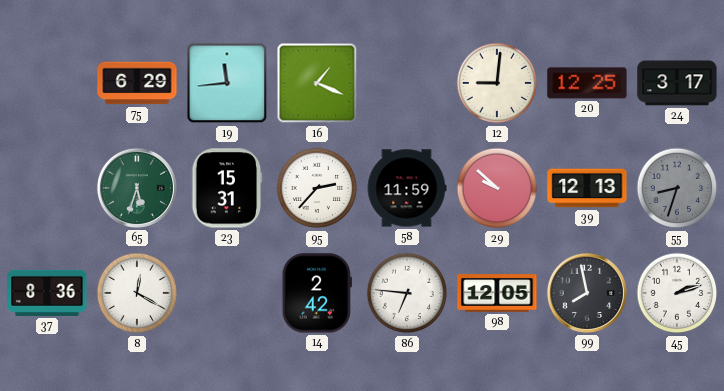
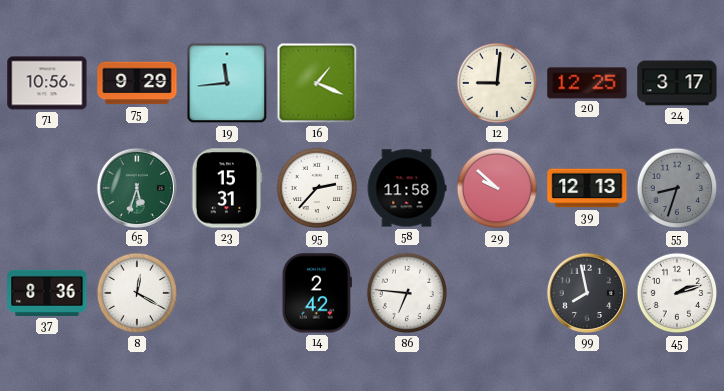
71: none -> 10:56
75: 6:29 -> 9:29
58: 11:59 -> 11:58
98: 12:05 -> none
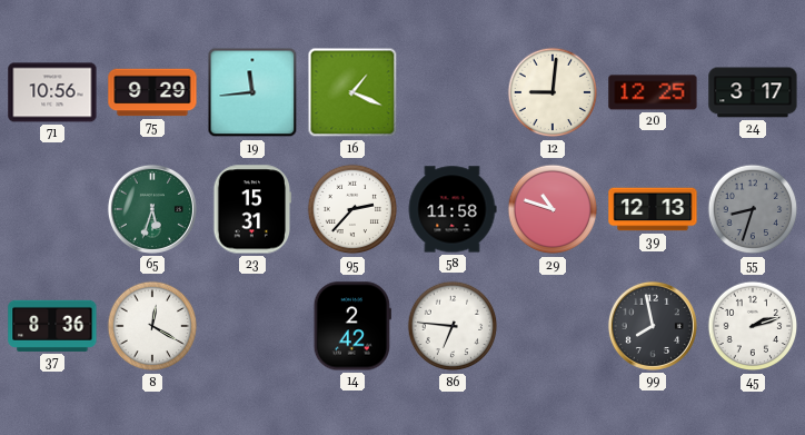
29: 9:52 -> 10:48
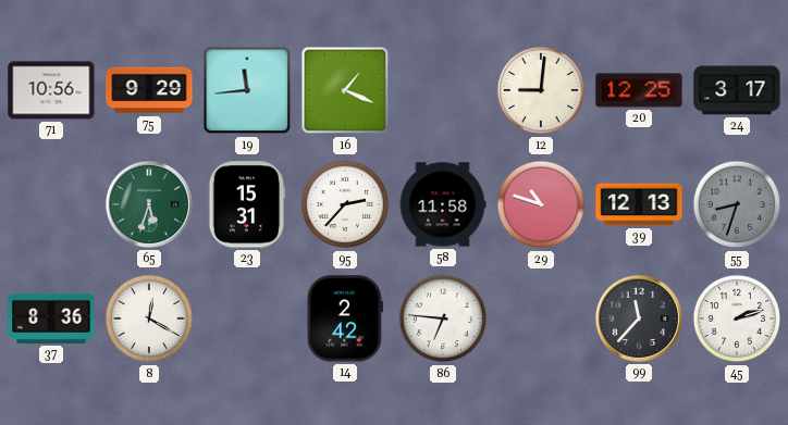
99: 7:58 -> 11:37
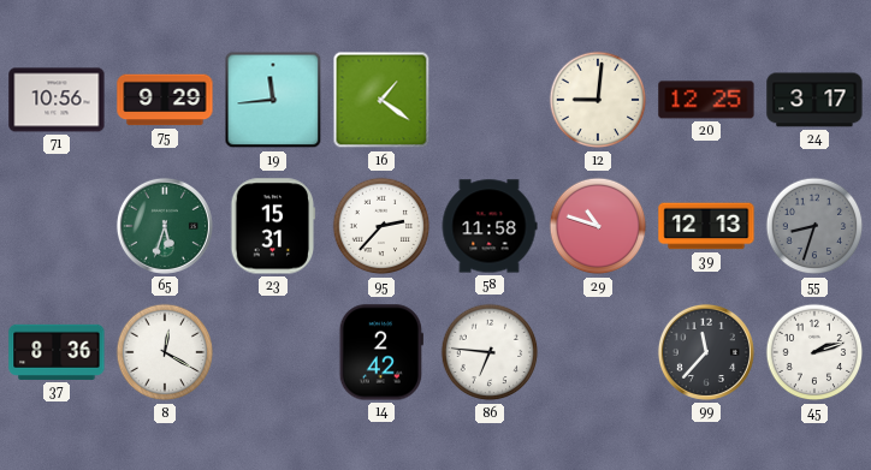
16: 1:19 -> 1:21
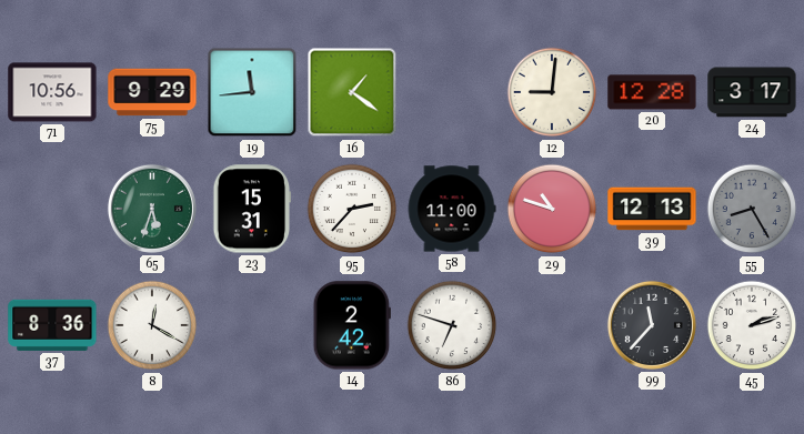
20: 12:25 -> 12:28
58: 11:58 -> 11:00
55: 8:33 -> 8:25
86: 6:46 -> 6:48
